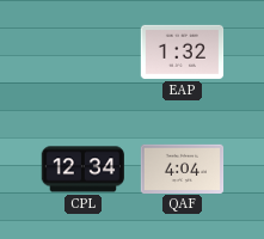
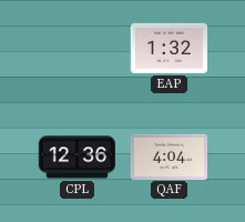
CPL: 12:34 -> 12:36
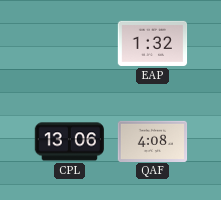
CPL: 12:36 -> 13:06
QAF: 4:04 -> 4:08
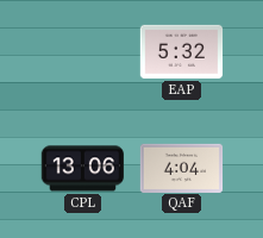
EAP: 1:32 -> 5:32
QAF: 4:08 -> 4:04
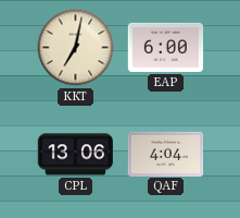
KKT: none -> 7:02
EAP: 5:32 -> 6:00
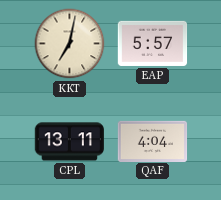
EAP: 6:00 -> 5:57
CPL: 13:06 -> 13:11
